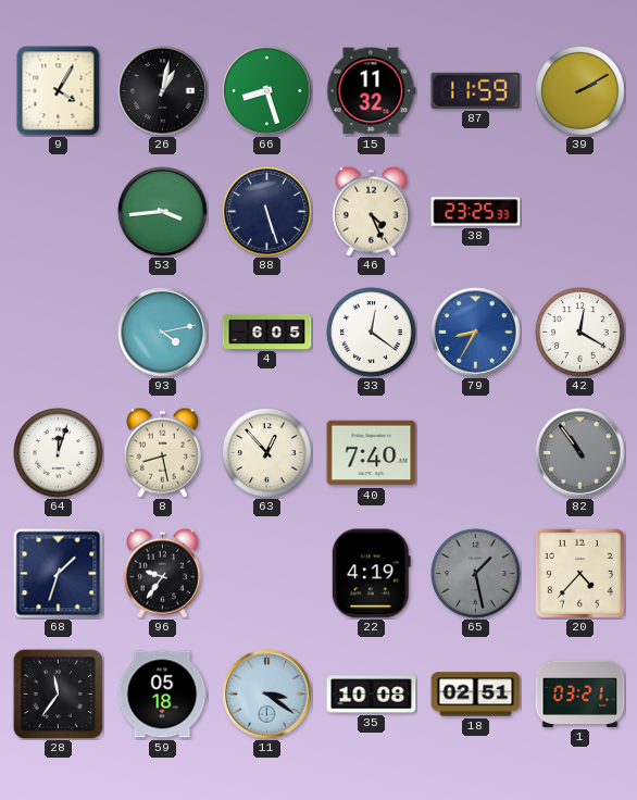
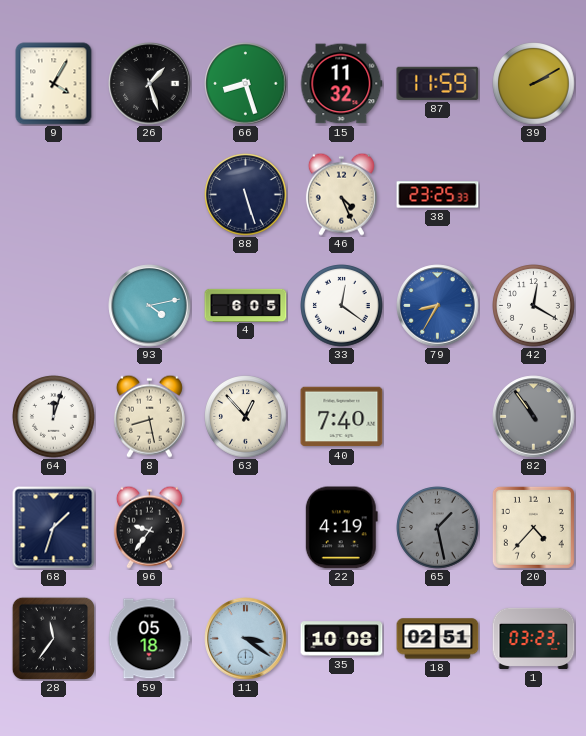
26: 1:02 -> 1:27
53: 3:44 -> none
1: 03:21 -> 03:23
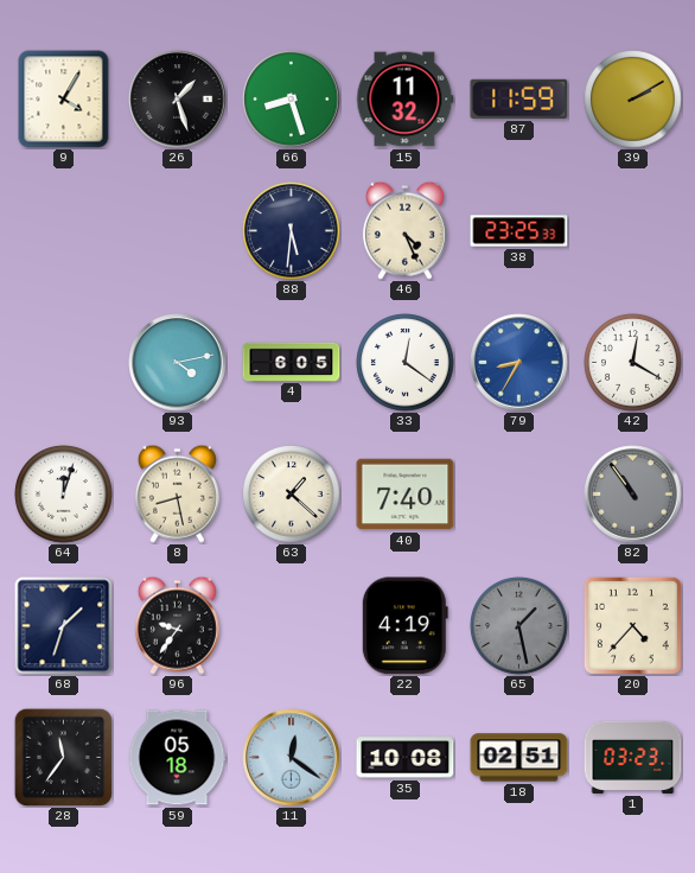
88: 5:27 -> 5:31
63: 12:53 -> 1:22
11: 3:21 -> 12:21
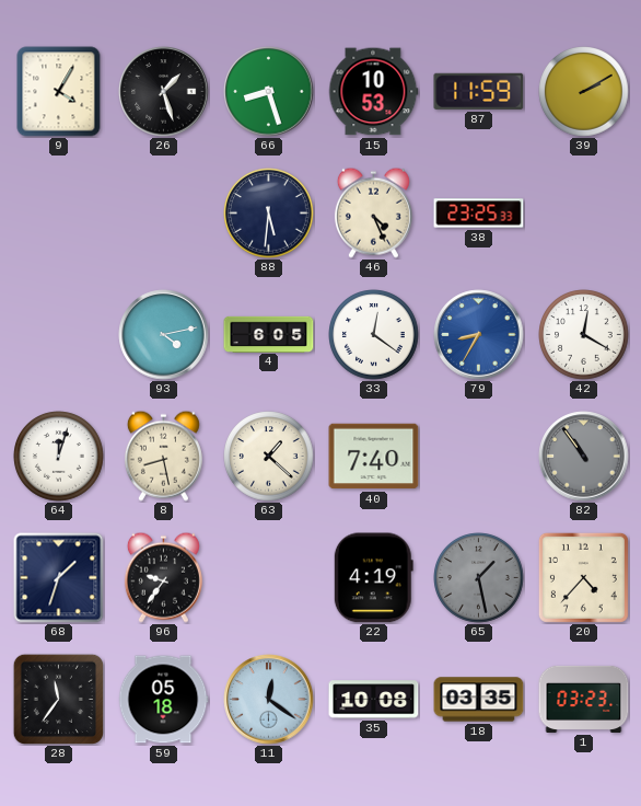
15: 11:32 -> 10:53
18: 02:51 -> 03:35
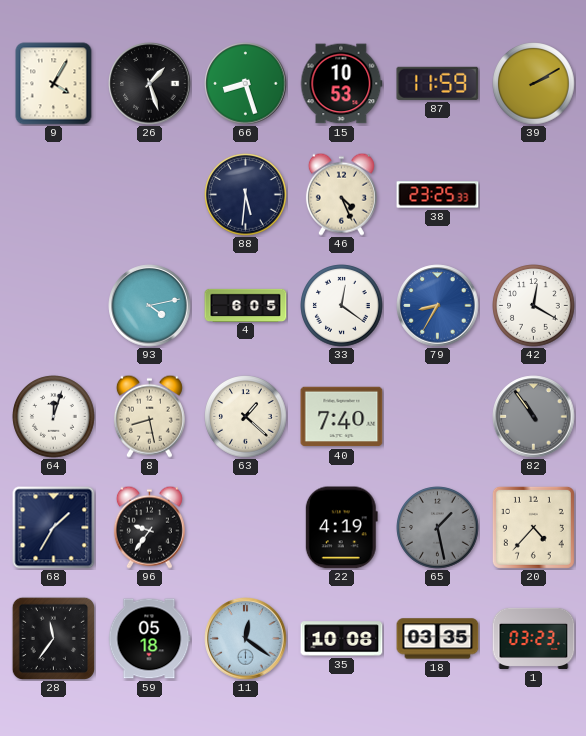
68: 1:33 -> 1:35
